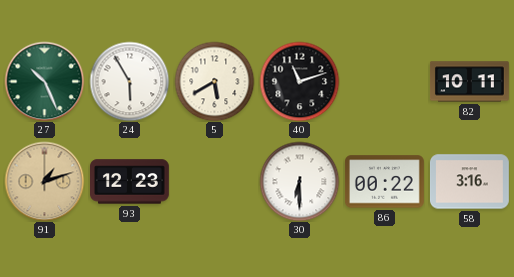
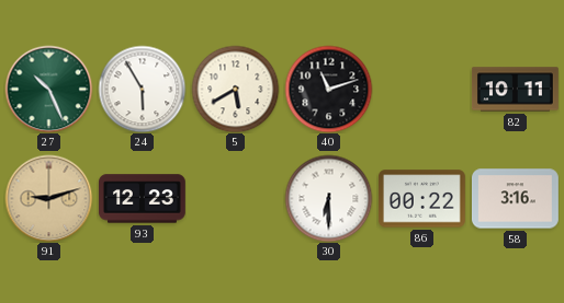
91: 1:12 -> 9:12
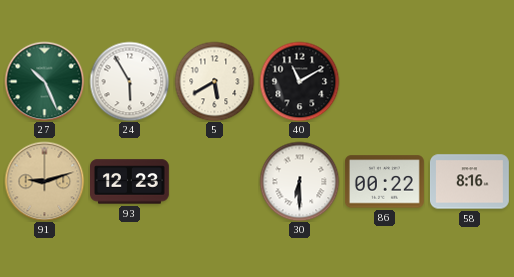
40: 11:12 -> 11:10
82: 10:11 -> none
58: 3:16 -> 8:16
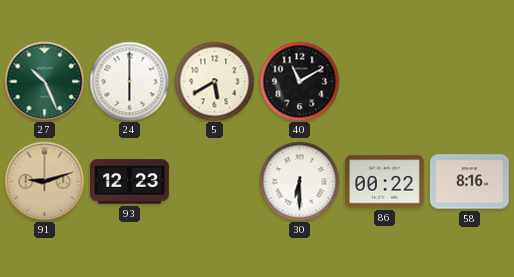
24: 5:55 -> 6:00
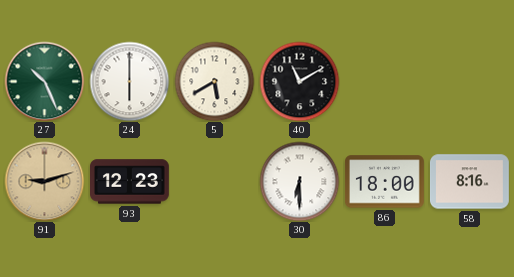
86: 00:22 -> 18:00
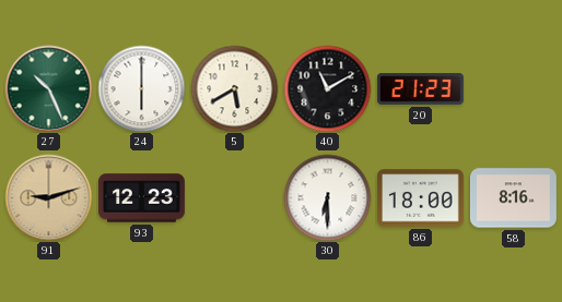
20: none -> 21:23
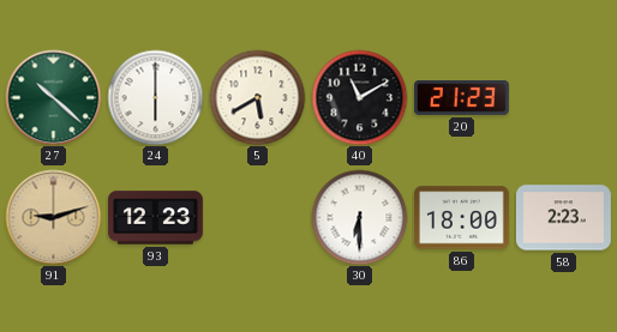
27: 10:26 -> 10:22
58: 8:16 -> 2:23
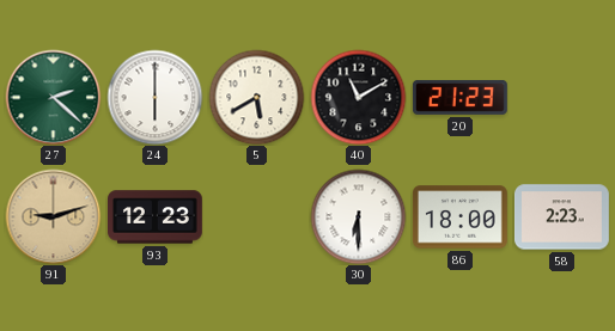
27: 10:22 -> 2:22
